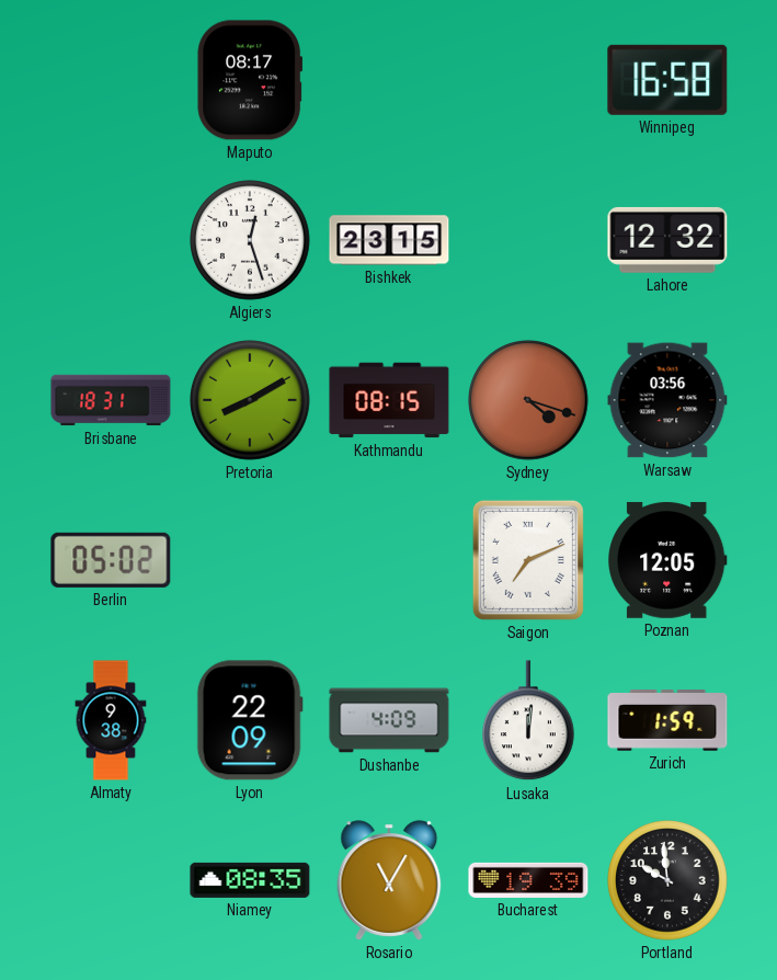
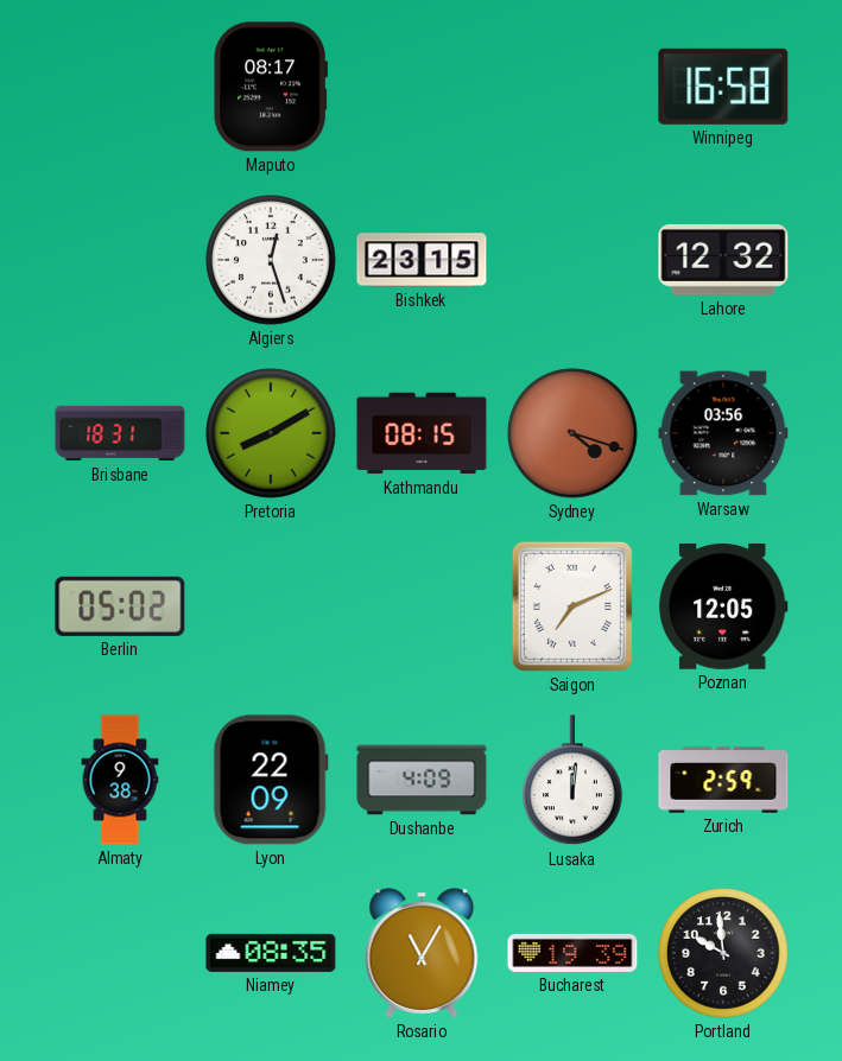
Zurich: 1:59 -> 2:59
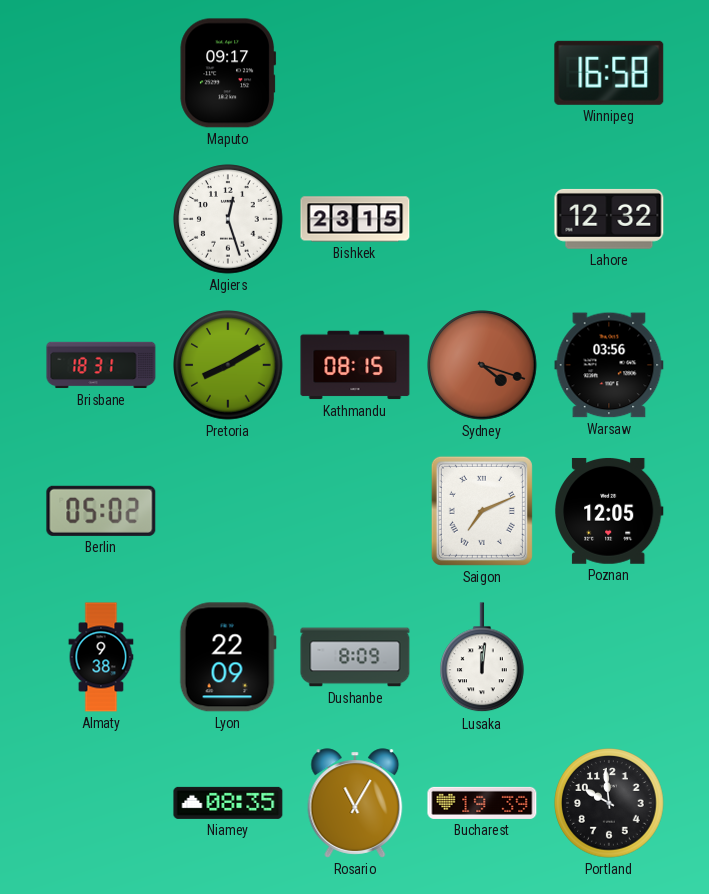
Maputo: 08:17 -> 09:17
Dushanbe: 4:09 -> 8:09
Zurich: 2:59 -> none
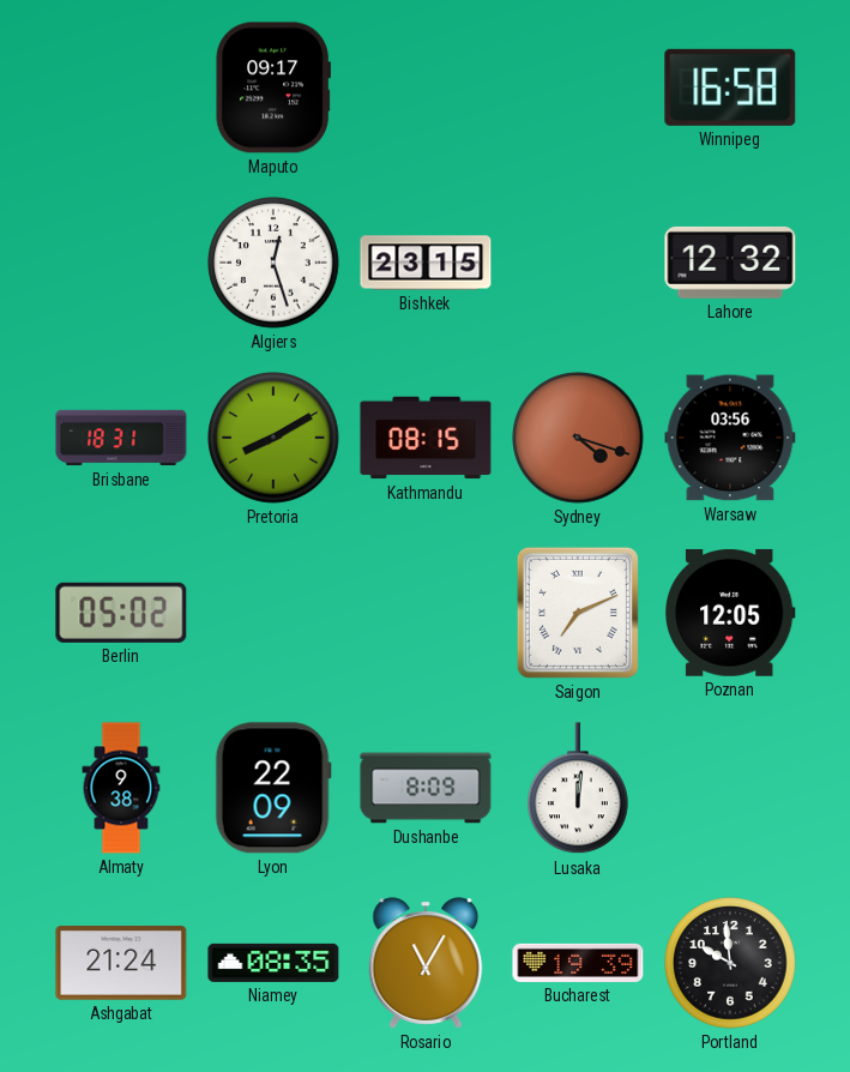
Ashgabat: none -> 21:24
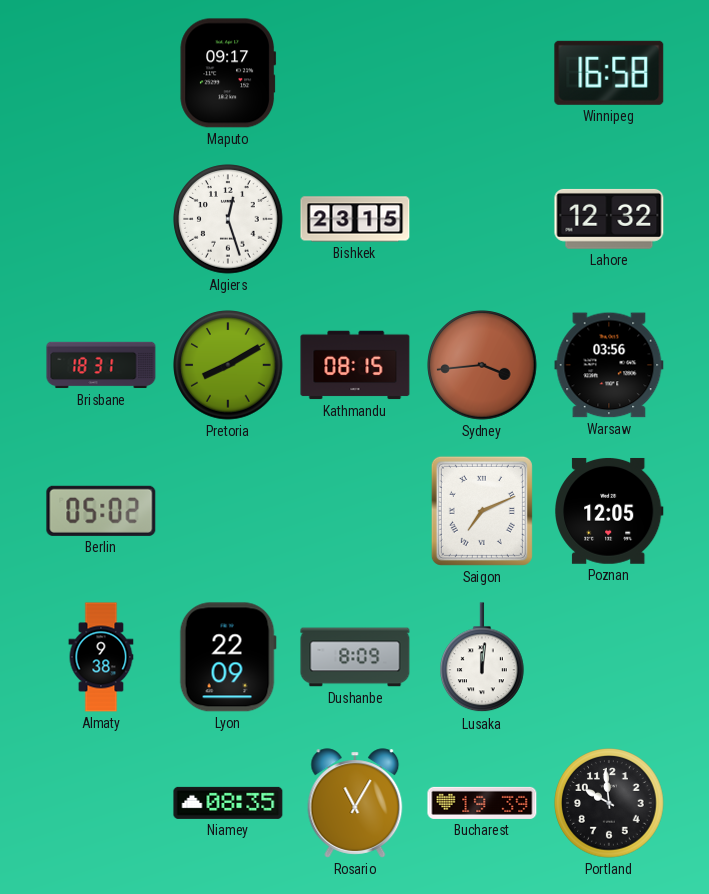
Sydney: 4:18 -> 3:44
Ashgabat: 21:24 -> none
